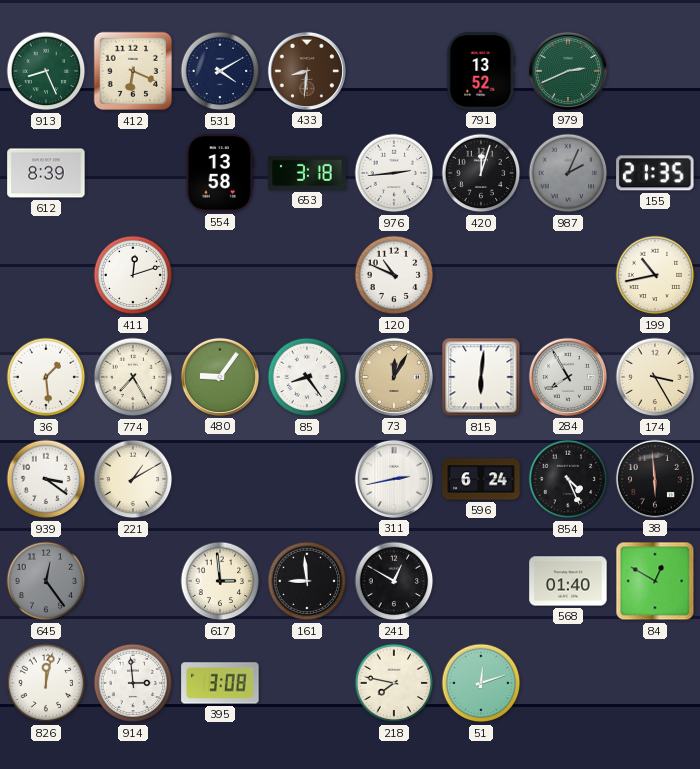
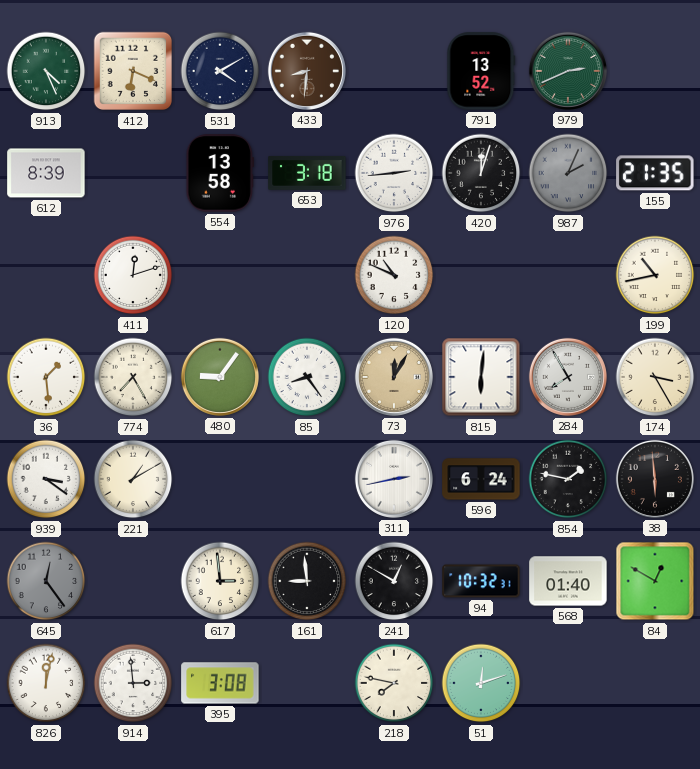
913: 8:26 -> 4:26
854: 4:26 -> 1:47
94: none -> 10:32
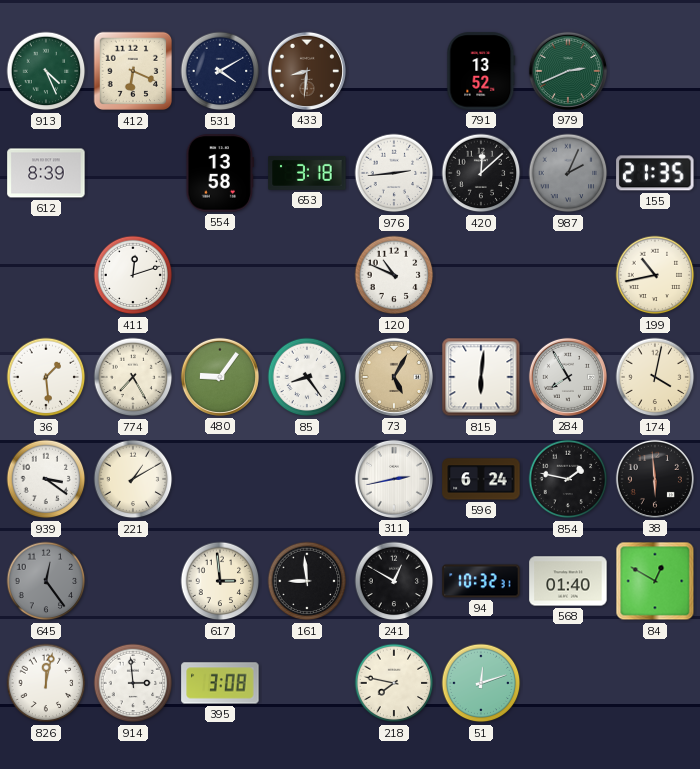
420: 12:03 -> 12:08
73: 12:05 -> 5:05
174: 3:25 -> 4:02
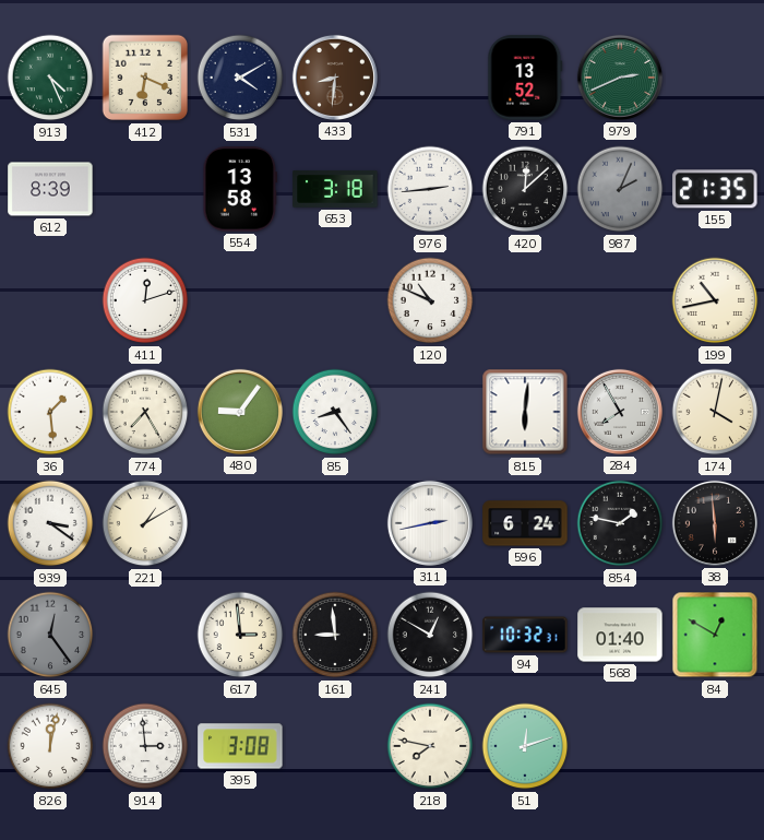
73: 5:05 -> none
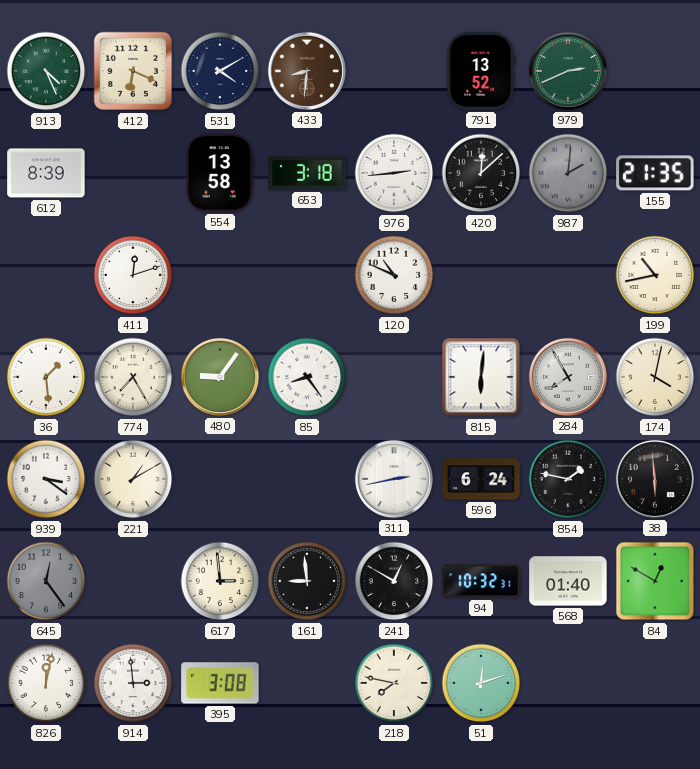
987: 2:04 -> 2:01
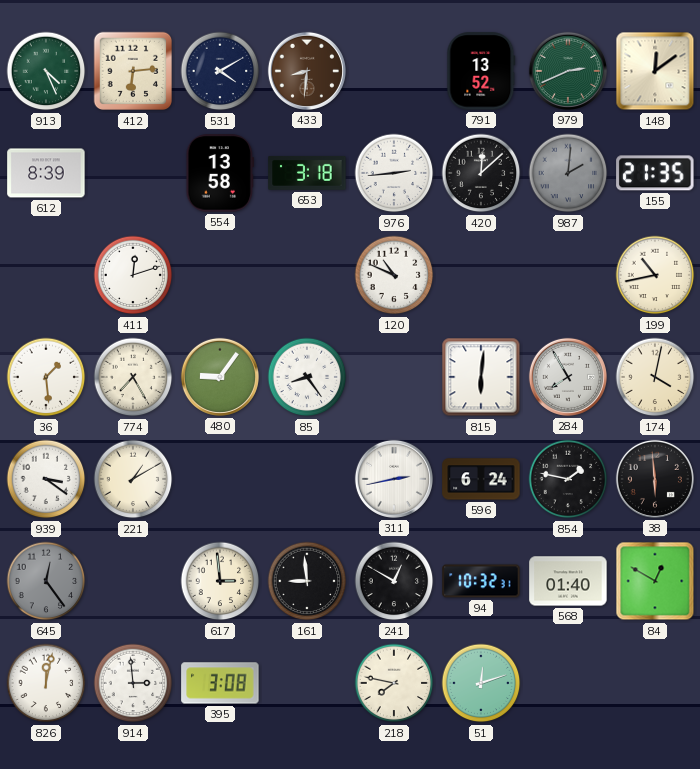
412: 6:19 -> 6:14
148: none -> 12:09
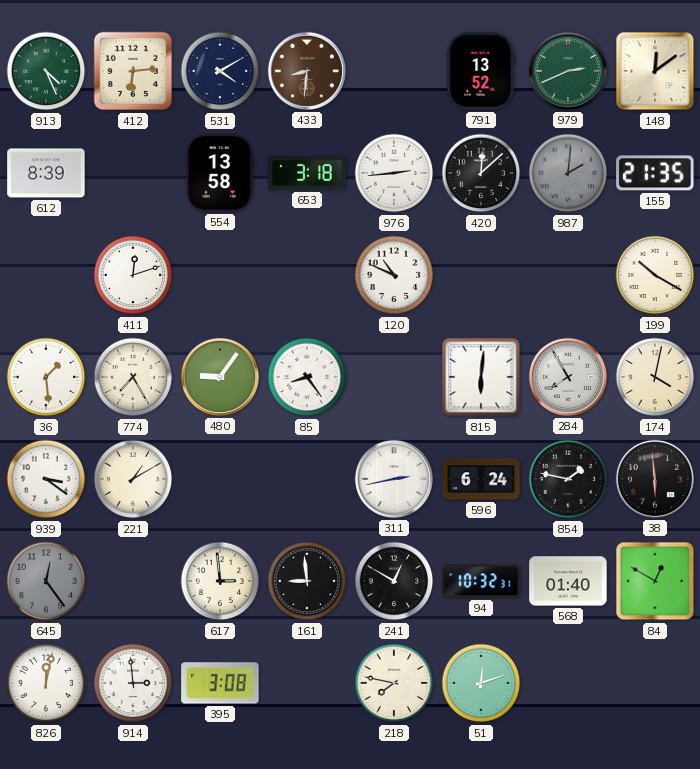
199: 10:43 -> 10:20
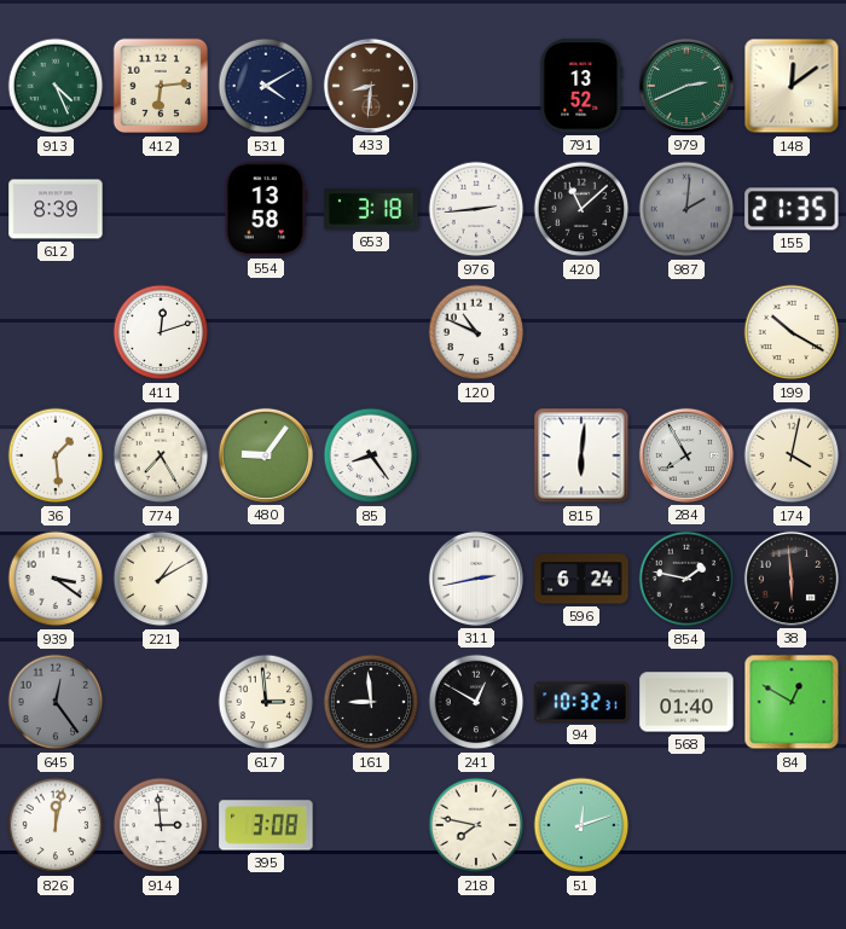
420: 12:08 -> 11:08
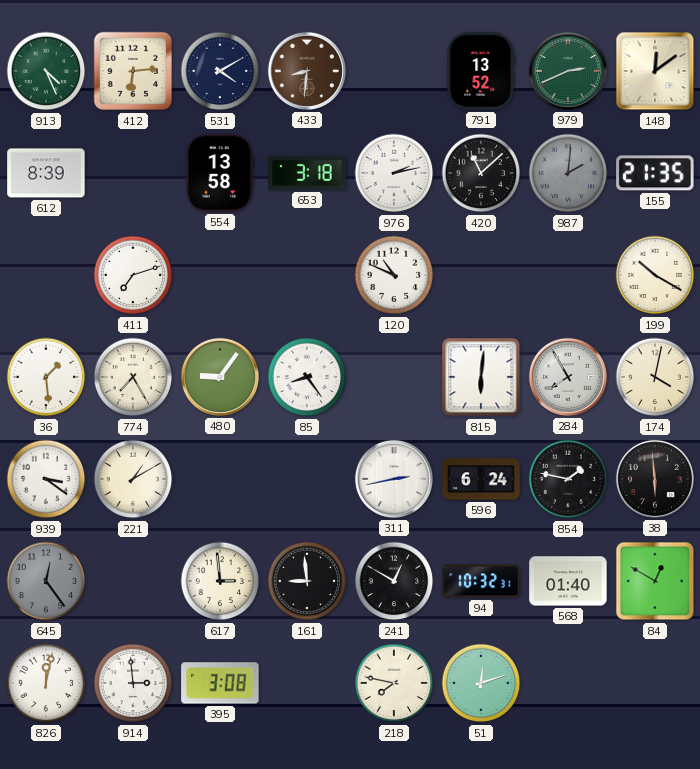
976: 2:44 -> 2:13
411: 12:12 -> 7:12
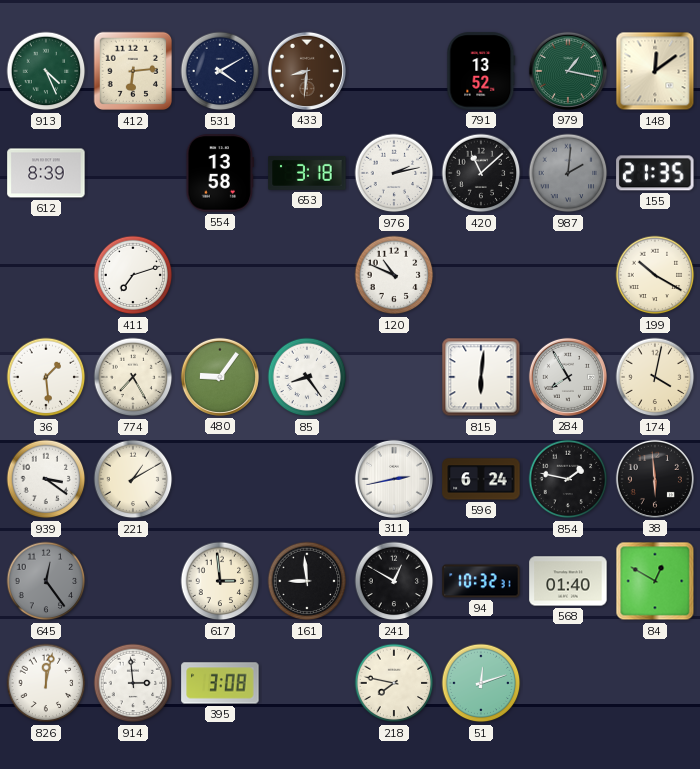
979: 2:41 -> 1:17
